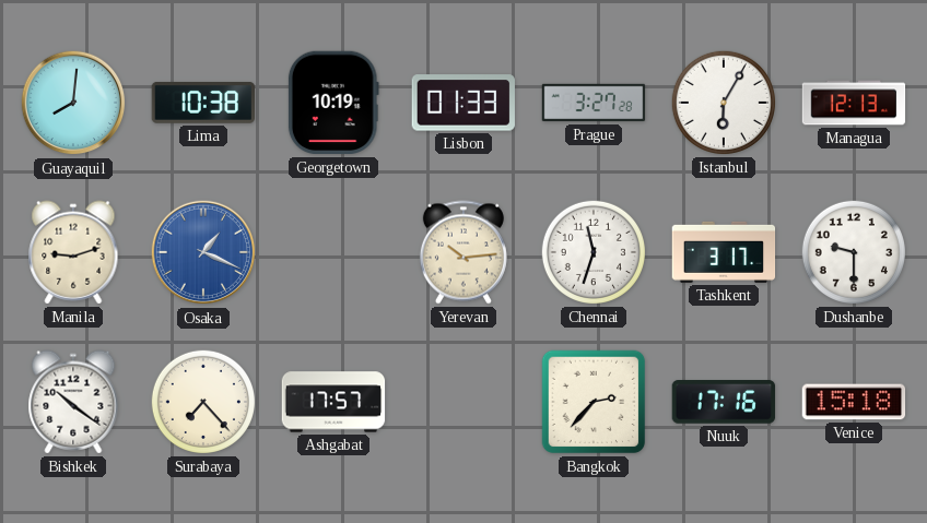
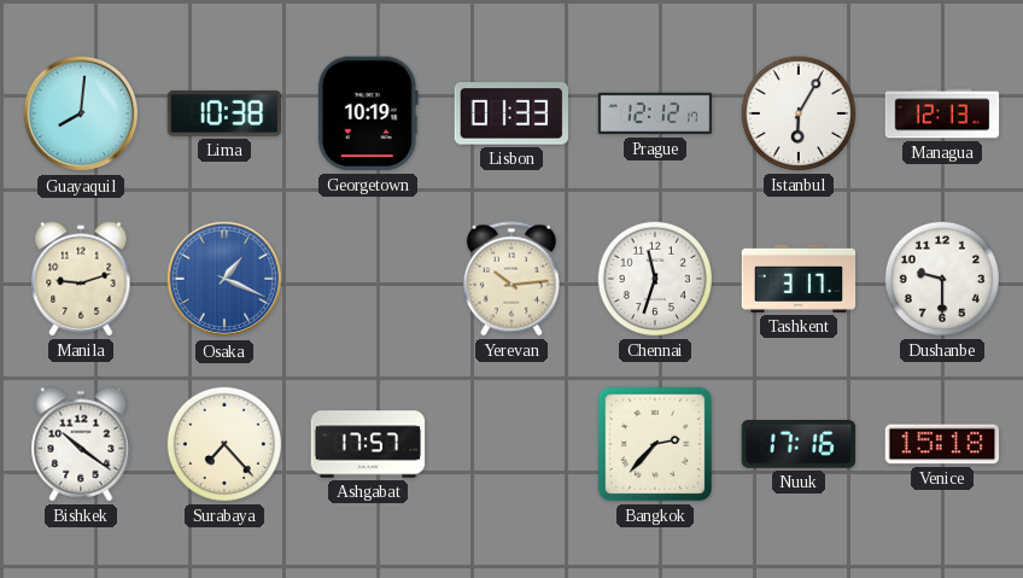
Prague: 3:27 -> 12:12
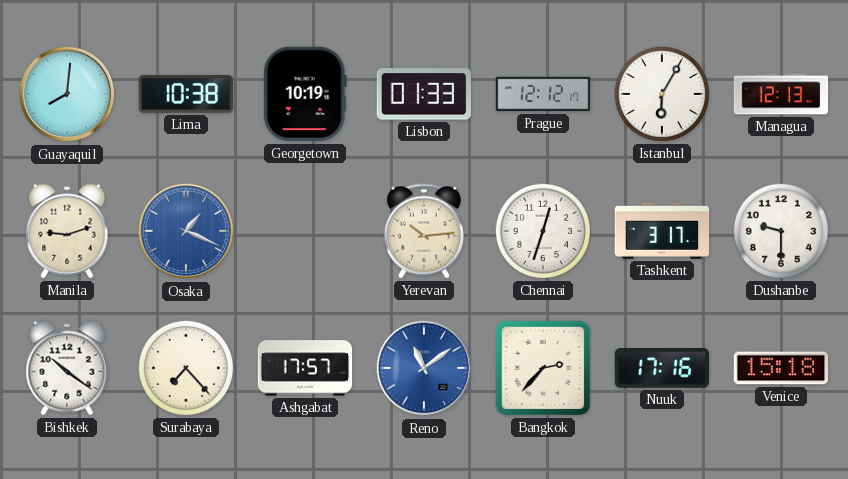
Chennai: 11:33 -> 12:33
Reno: none -> 11:09
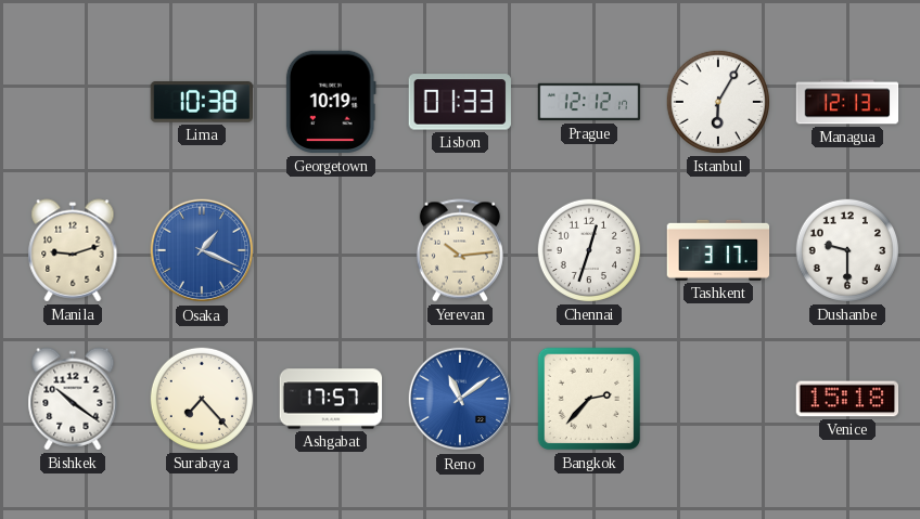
Guayaquil: 8:01 -> none
Nuuk: 17:16 -> none
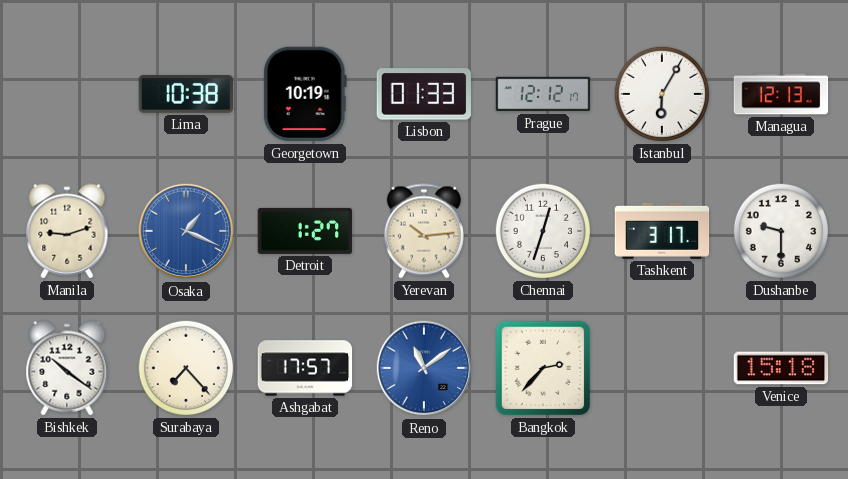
Detroit: none -> 1:27
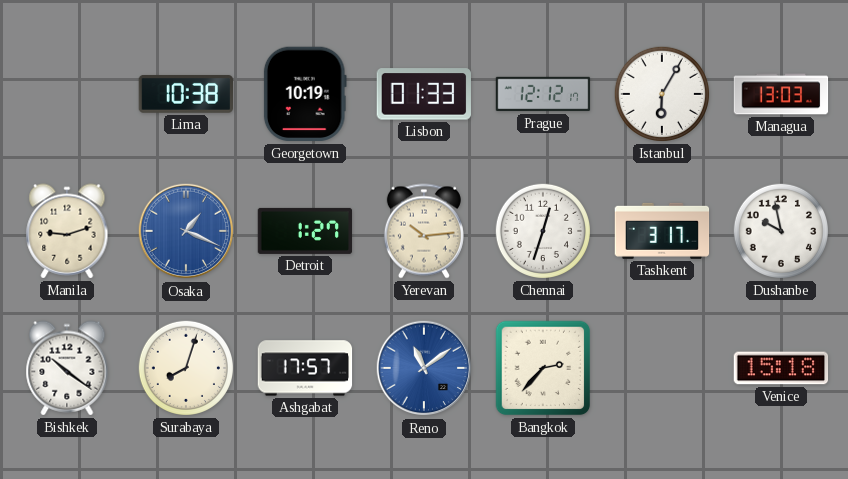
Managua: 12:13 -> 13:03
Dushanbe: 9:30 -> 9:58
Surabaya: 7:23 -> 8:03
